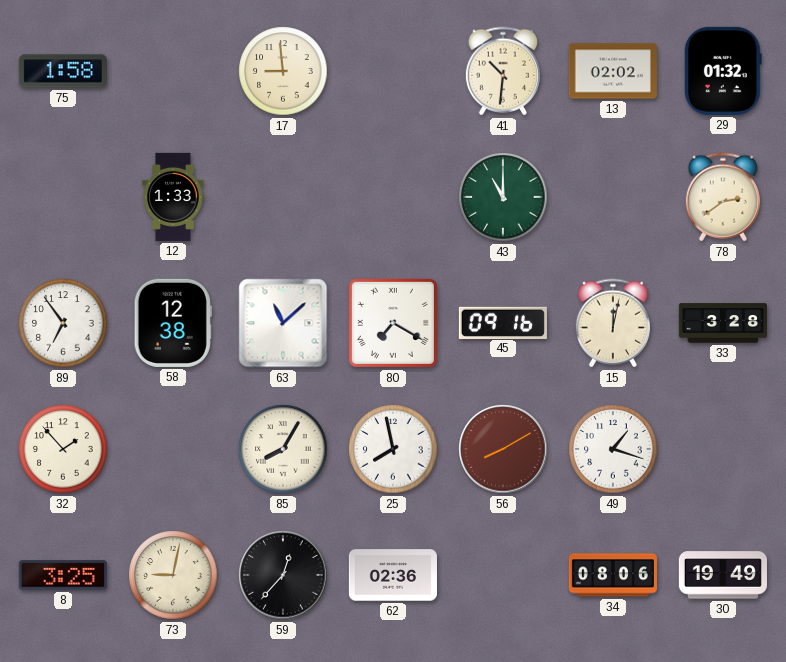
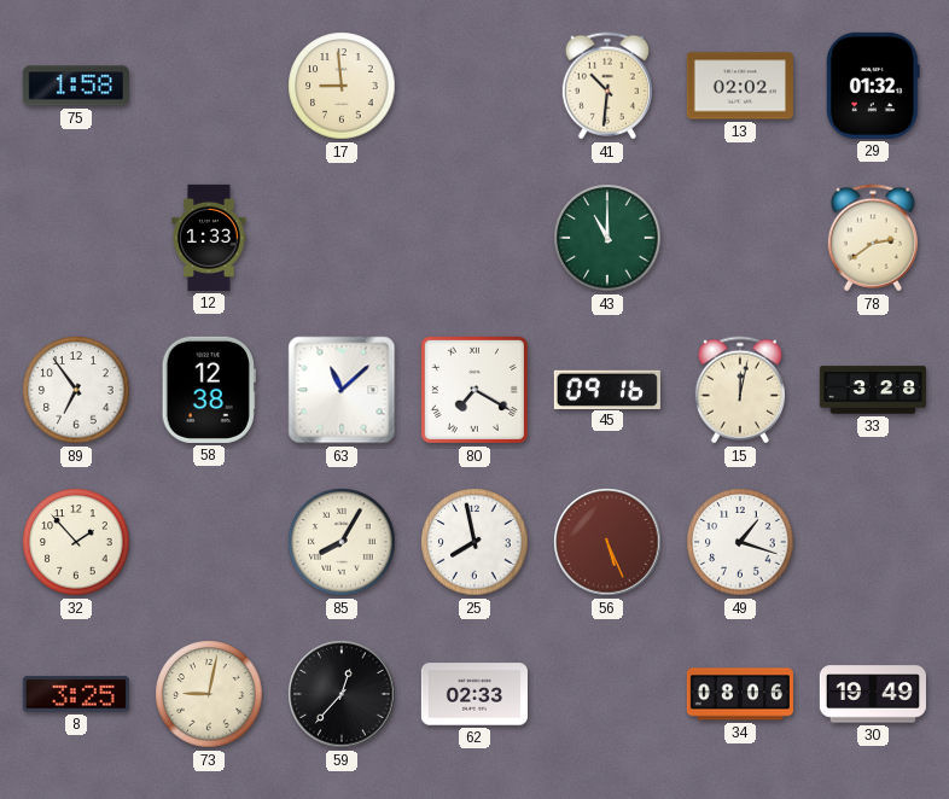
56: 8:10 -> 5:26
62: 02:36 -> 02:33
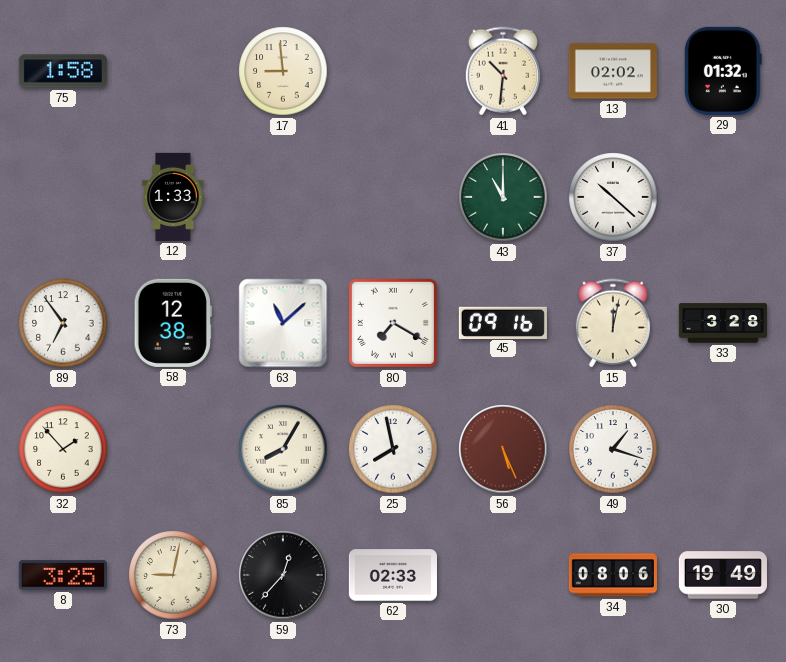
37: none -> 10:22
78: 2:39 -> none
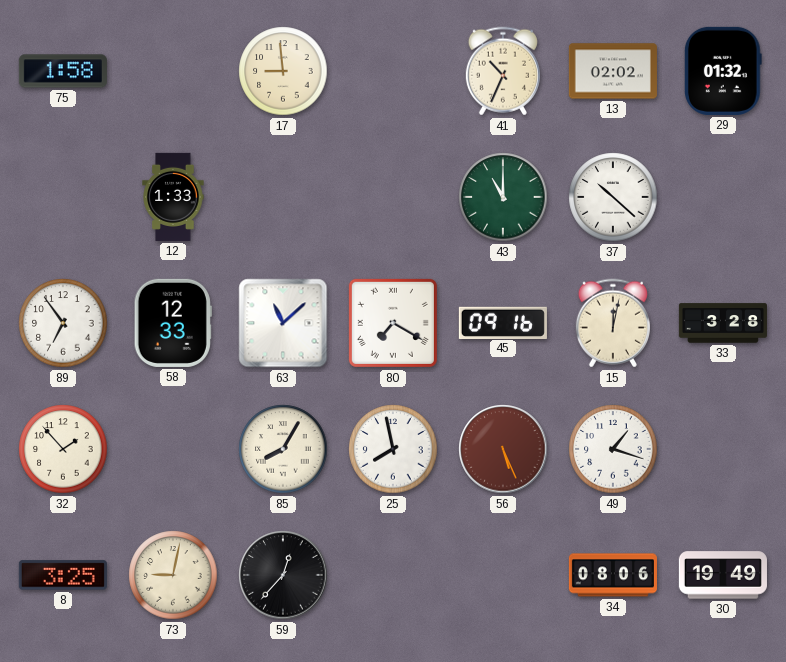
41: 10:31 -> 10:34
58: 12:38 -> 12:33
62: 02:33 -> none
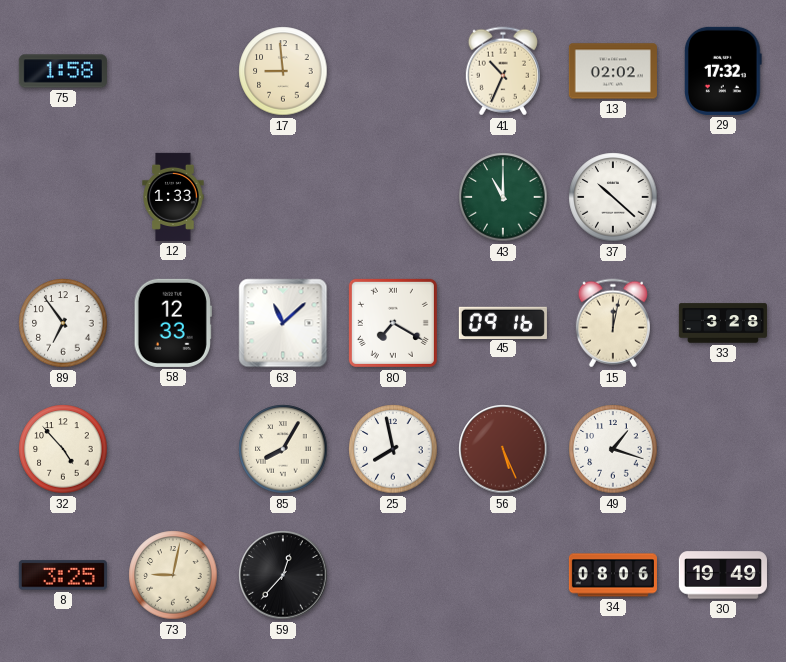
29: 01:32 -> 17:32
32: 1:53 -> 4:53
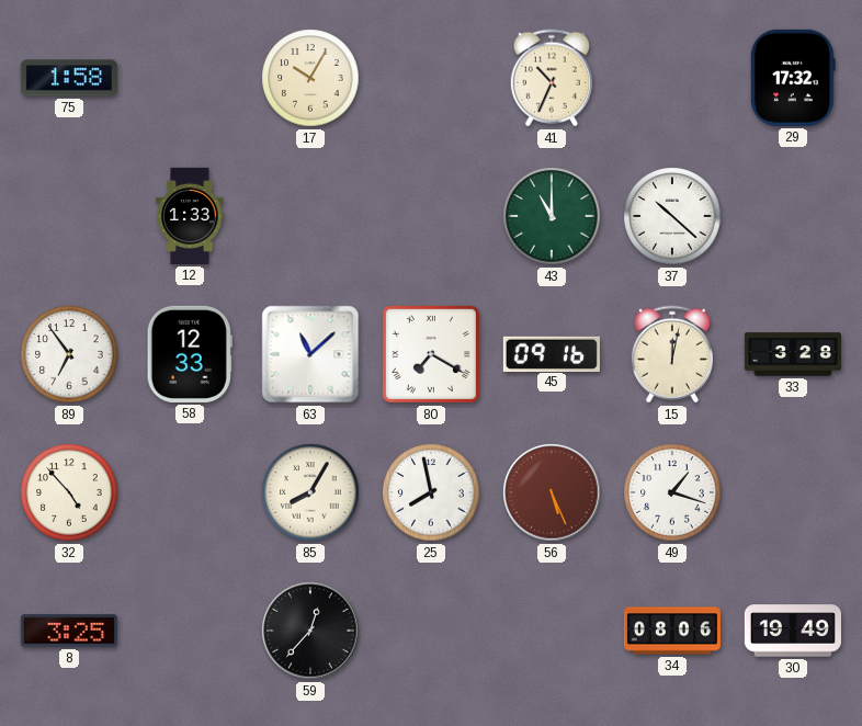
17: 8:59 -> 10:05
13: 02:02 -> none
73: 9:02 -> none
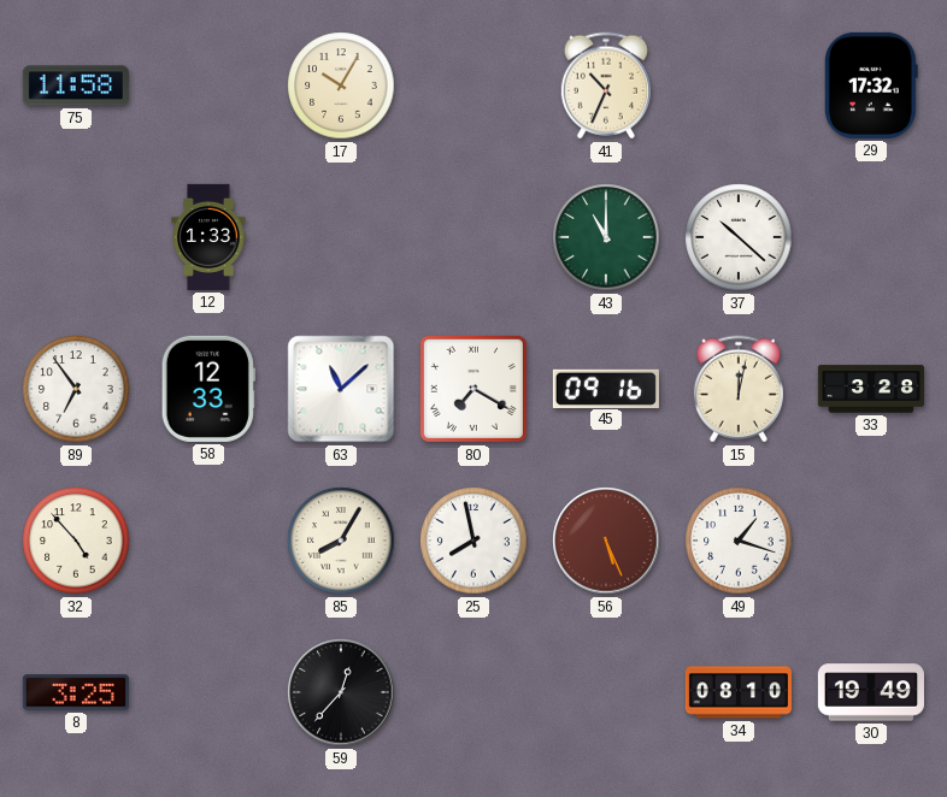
75: 1:58 -> 11:58
34: 08:06 -> 08:10
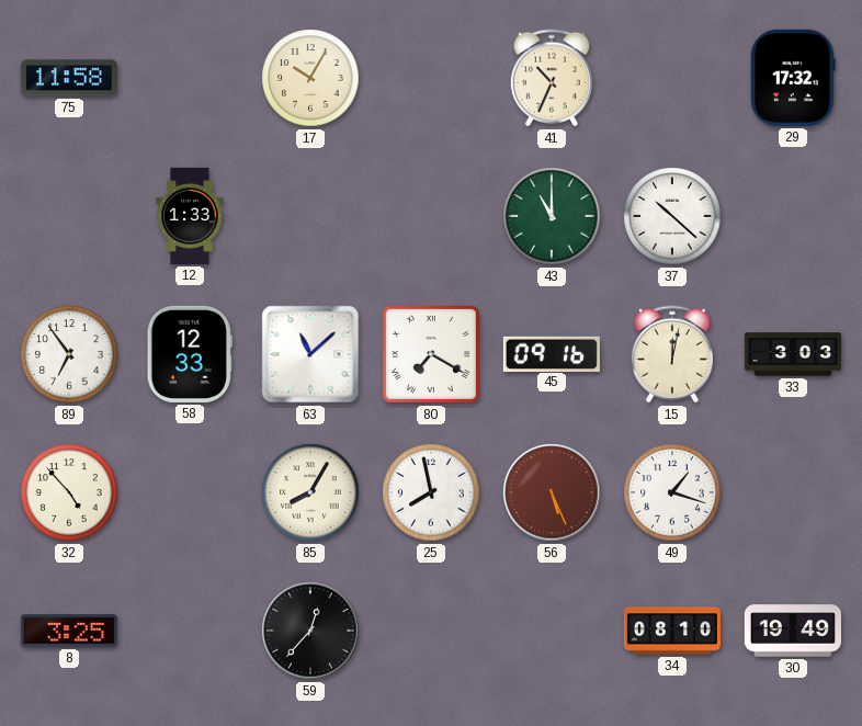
33: 3:28 -> 3:03
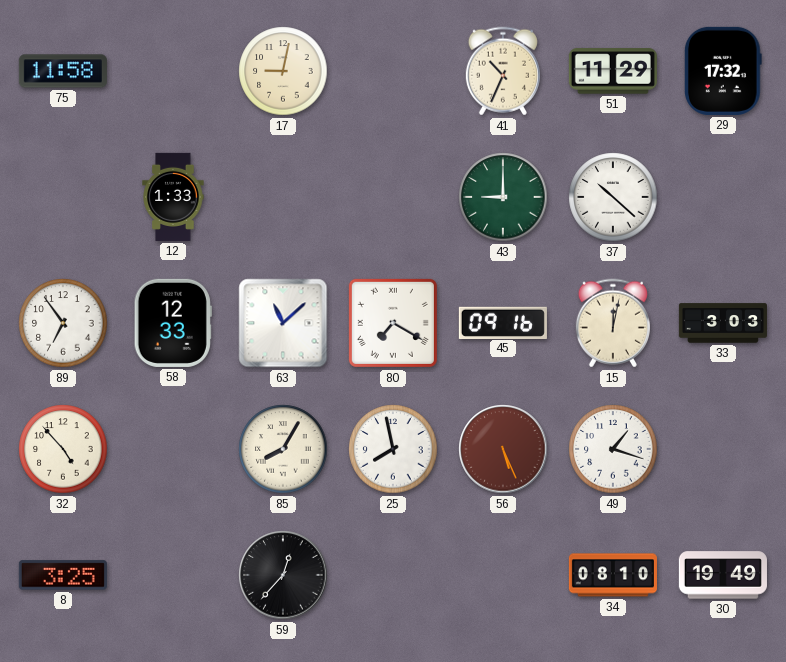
17: 10:05 -> 9:02
51: none -> 11:29
43: 11:00 -> 9:00
